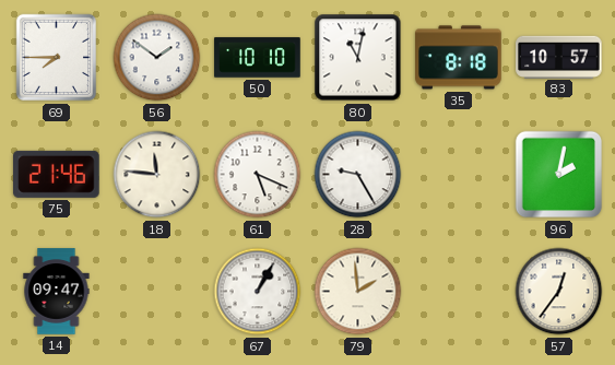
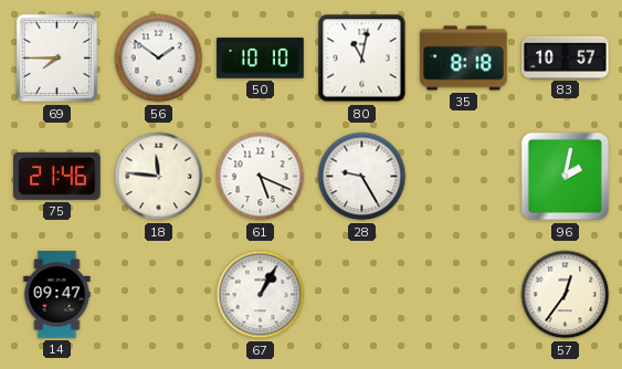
79: 1:59 -> none
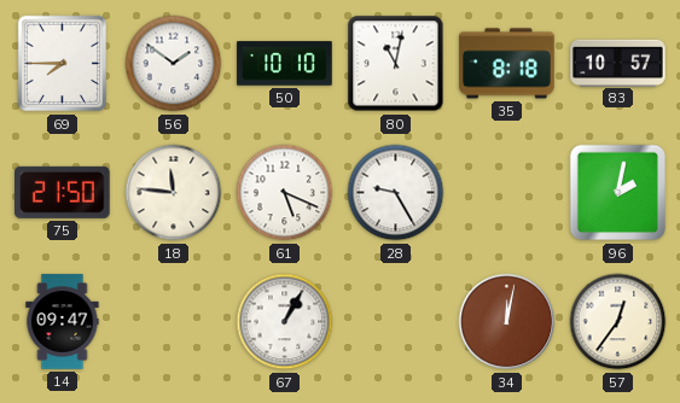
75: 21:46 -> 21:50
34: none -> 12:02
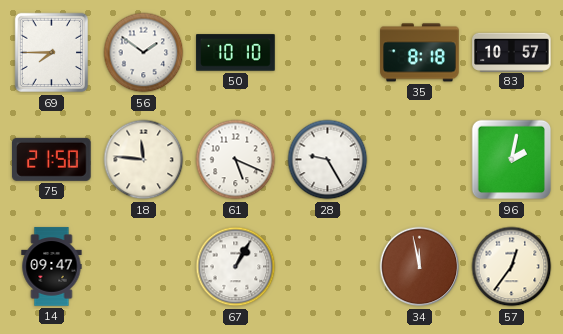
80: 11:02 -> none
34: 12:02 -> 11:58
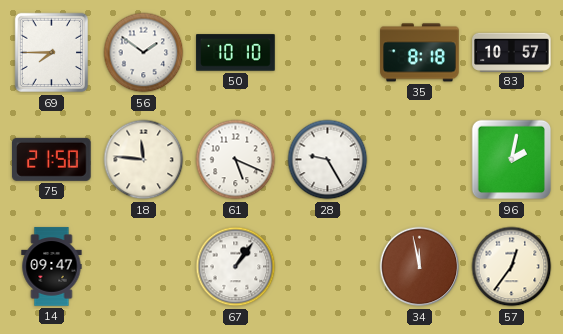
67: 1:05 -> 1:06
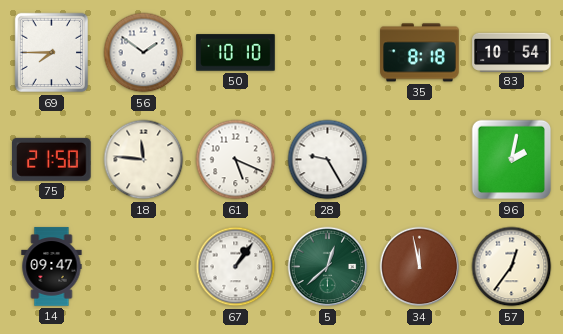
83: 10:57 -> 10:54
5: none -> 12:38
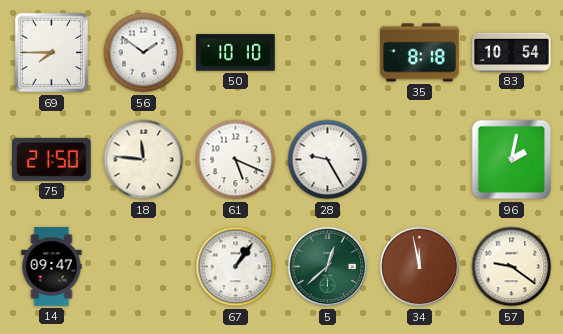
57: 12:36 -> 9:21
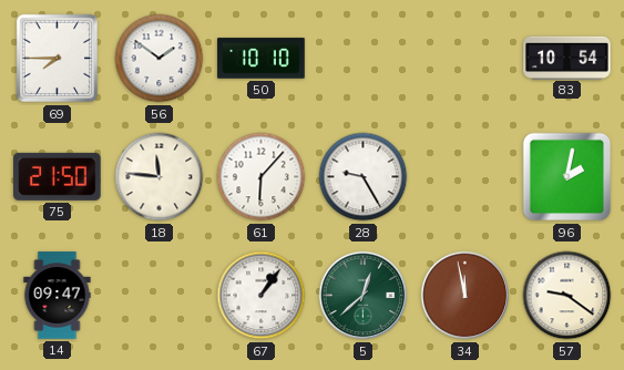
35: 8:18 -> none
61: 5:19 -> 6:07
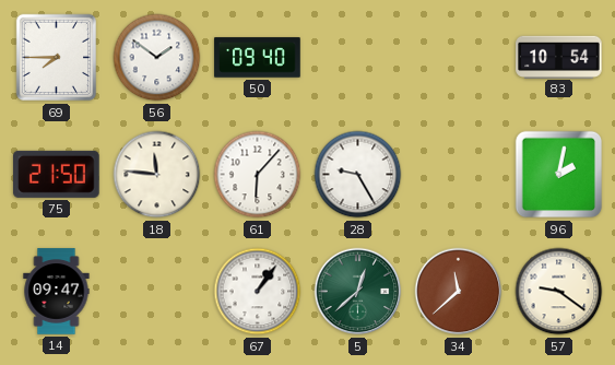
50: 10:10 -> 09:40
34: 11:58 -> 11:38
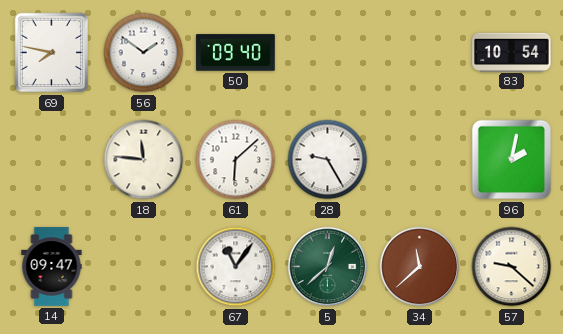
69: 7:45 -> 7:47
75: 21:50 -> none
61: 6:07 -> 6:08
67: 1:06 -> 11:06
57: 9:21 -> 9:22
